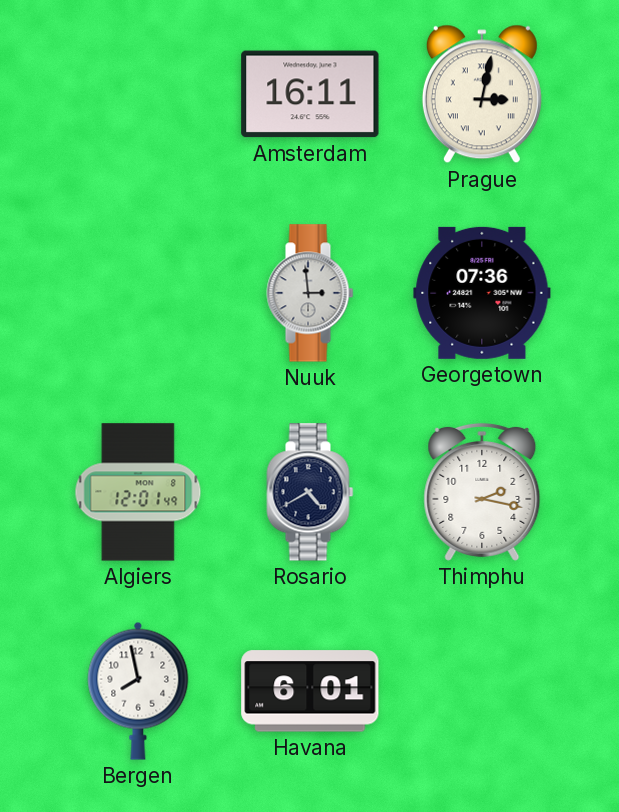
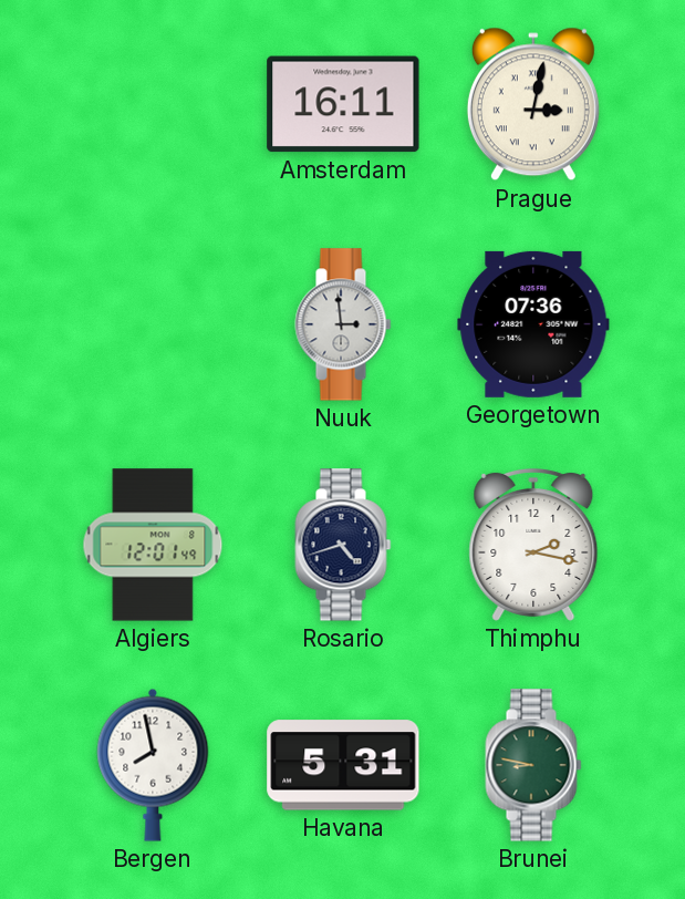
Rosario: 4:40 -> 4:42
Havana: 6:01 -> 5:31
Brunei: none -> 8:47
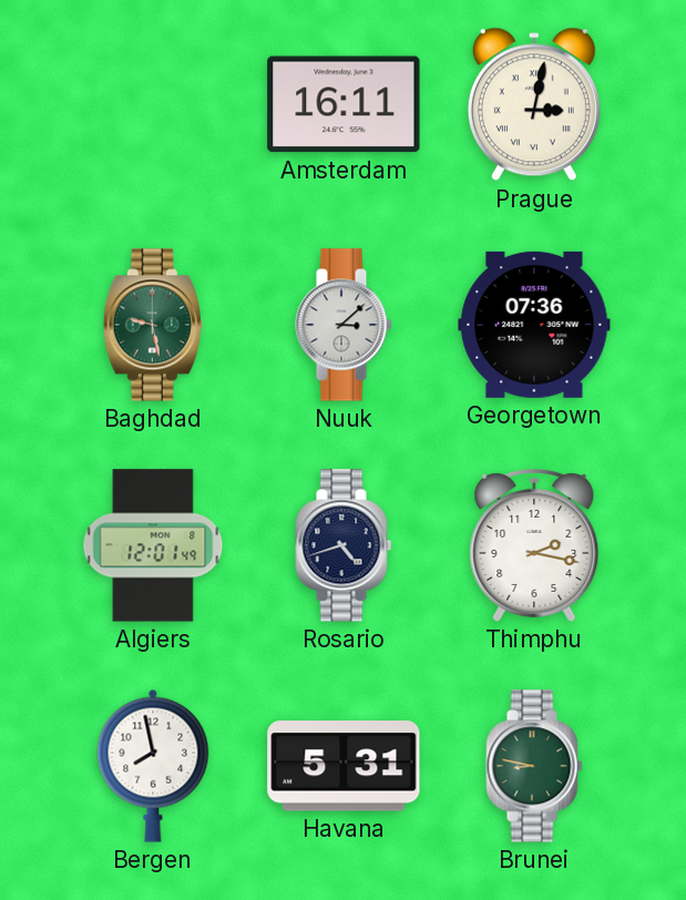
Baghdad: none -> 9:28
Nuuk: 2:59 -> 3:08
